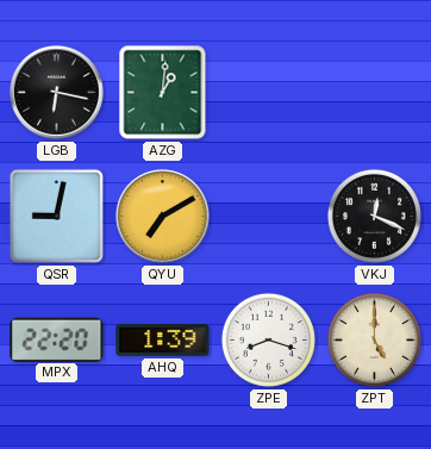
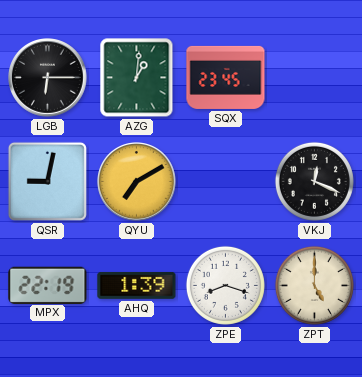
LGB: 6:17 -> 6:15
SQX: none -> 23:45
MPX: 22:20 -> 22:19
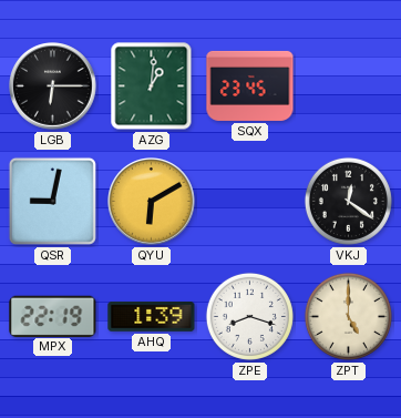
QYU: 7:10 -> 6:10
VKJ: 12:19 -> 12:21
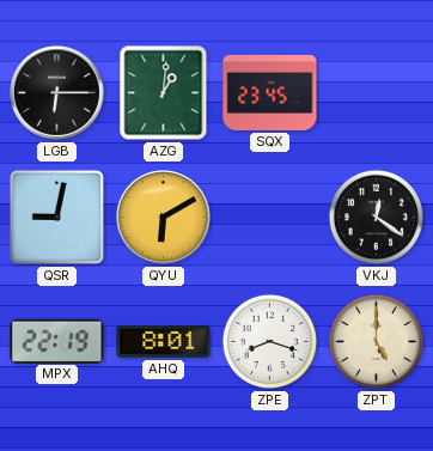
AHQ: 1:39 -> 8:01
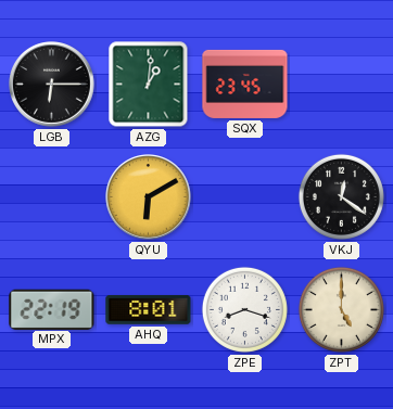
QSR: 9:02 -> none
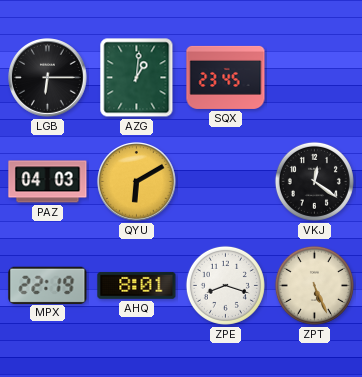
PAZ: none -> 04:03
ZPT: 5:00 -> 5:26
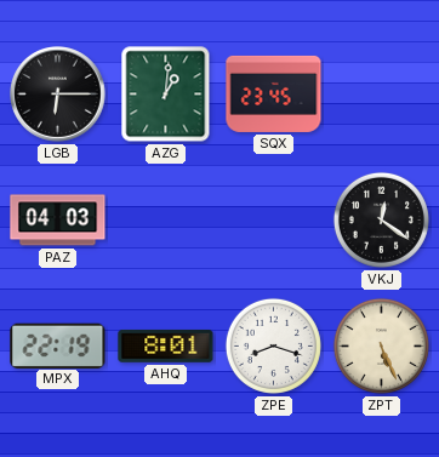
QYU: 6:10 -> none
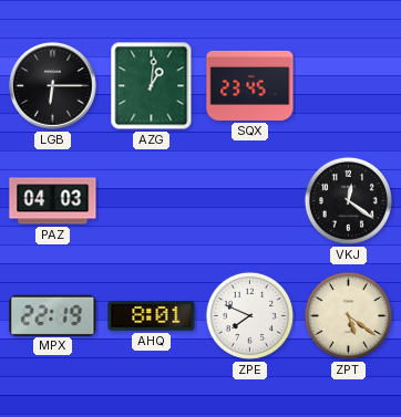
ZPE: 8:18 -> 7:49
ZPT: 5:26 -> 5:21
